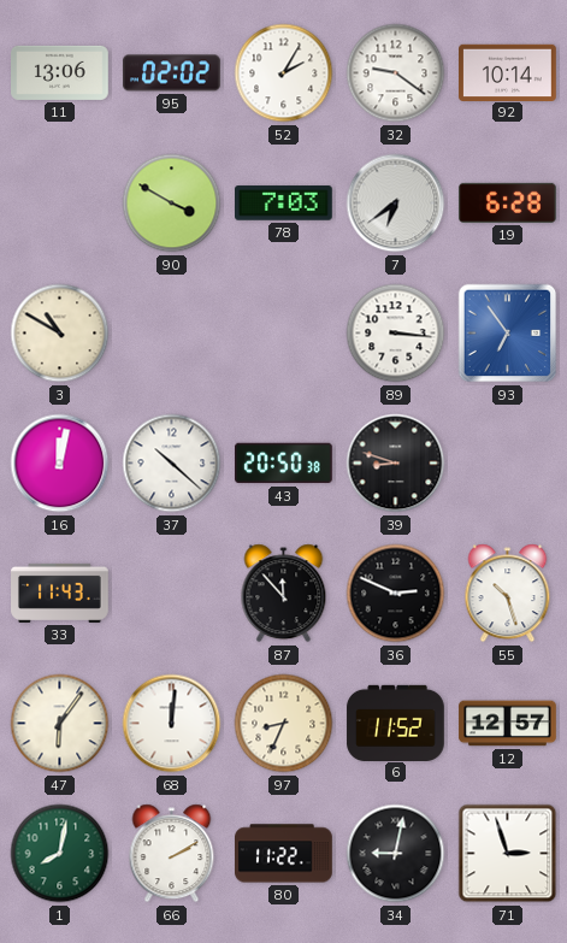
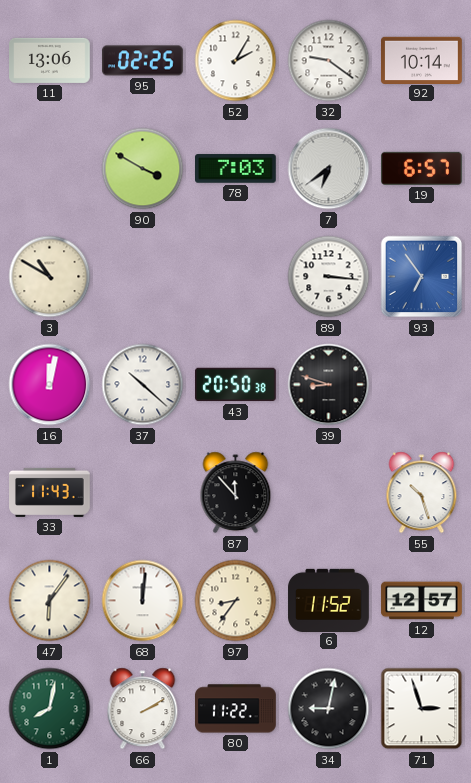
95: 02:02 -> 02:25
19: 6:28 -> 6:57
36: 2:49 -> none
97: 8:34 -> 8:36
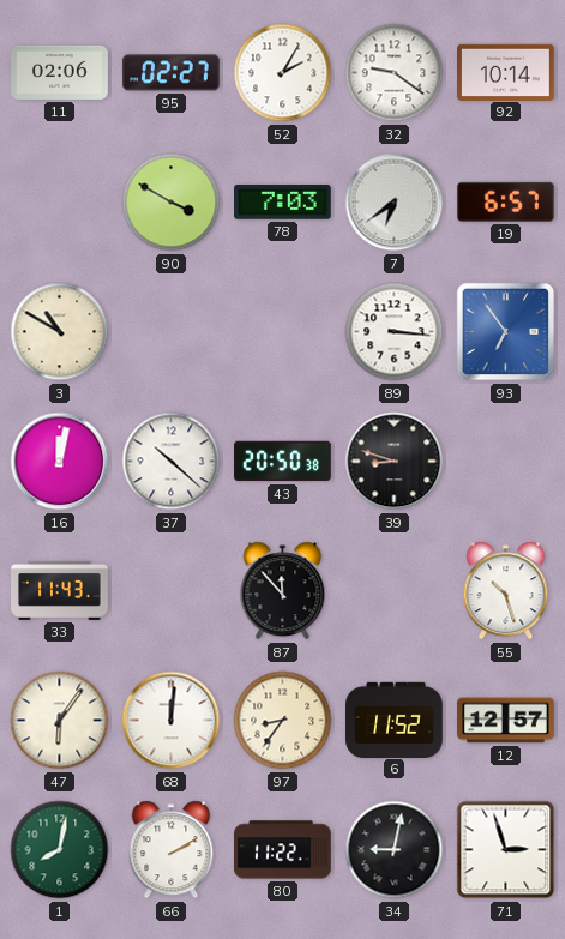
11: 13:06 -> 02:06
95: 02:25 -> 02:27
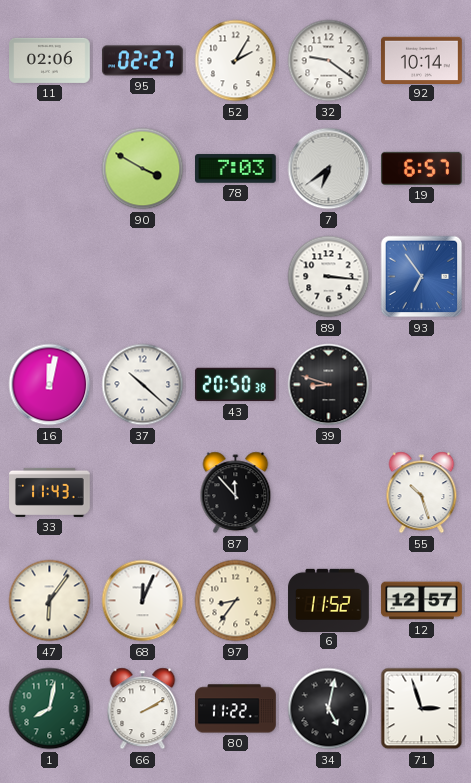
3: 10:50 -> none
68: 12:01 -> 12:04
34: 9:02 -> 5:02
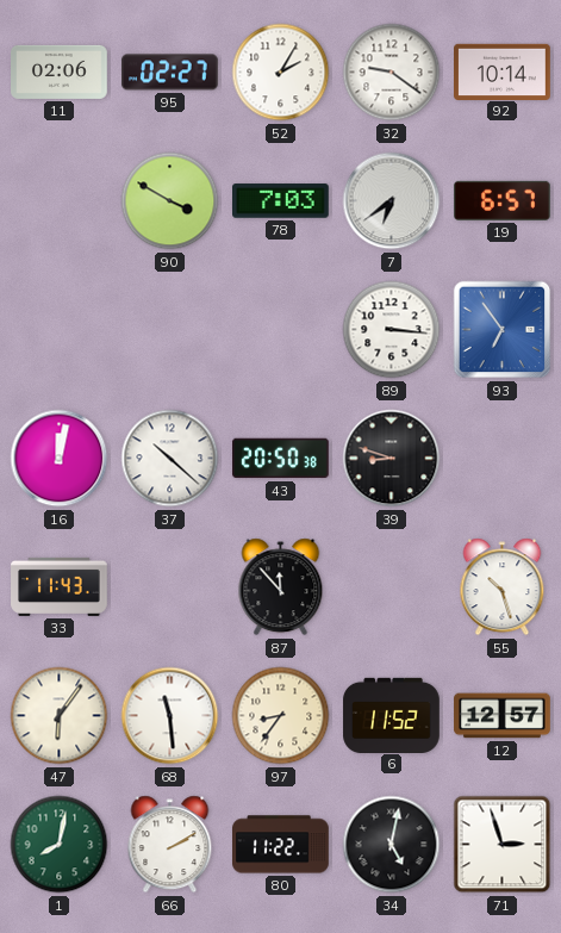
68: 12:04 -> 11:29
